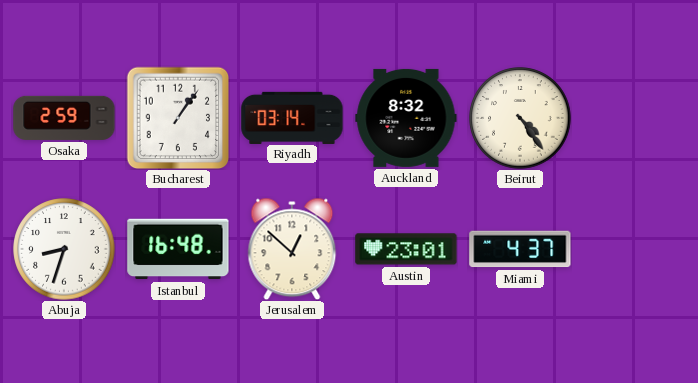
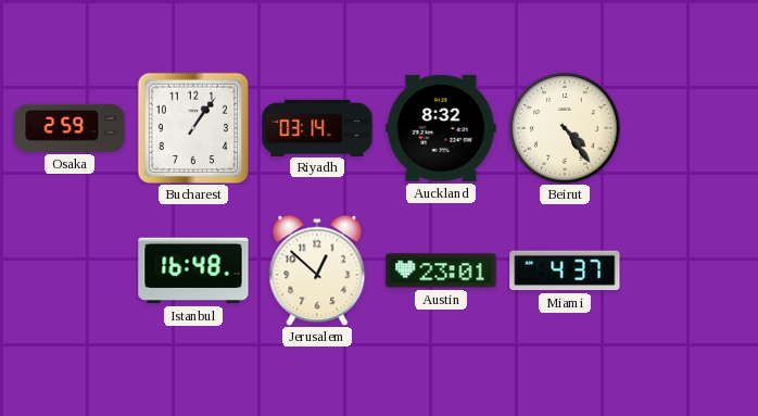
Abuja: 8:33 -> none
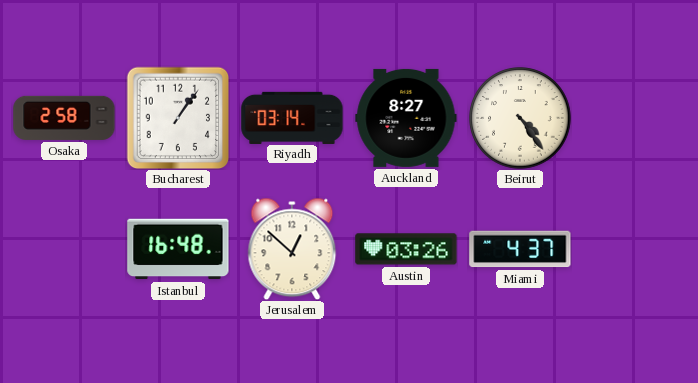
Osaka: 2:59 -> 2:58
Auckland: 8:32 -> 8:27
Austin: 23:01 -> 03:26
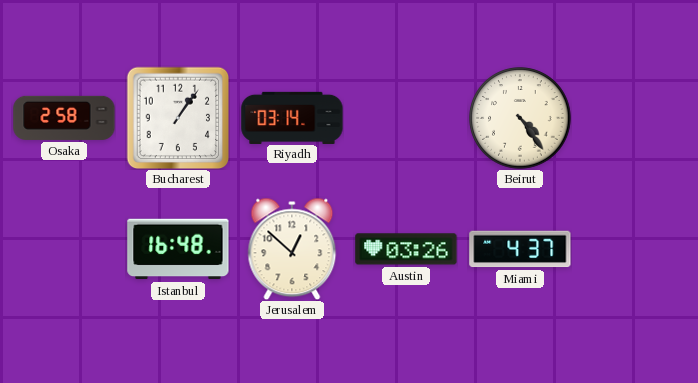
Auckland: 8:27 -> none
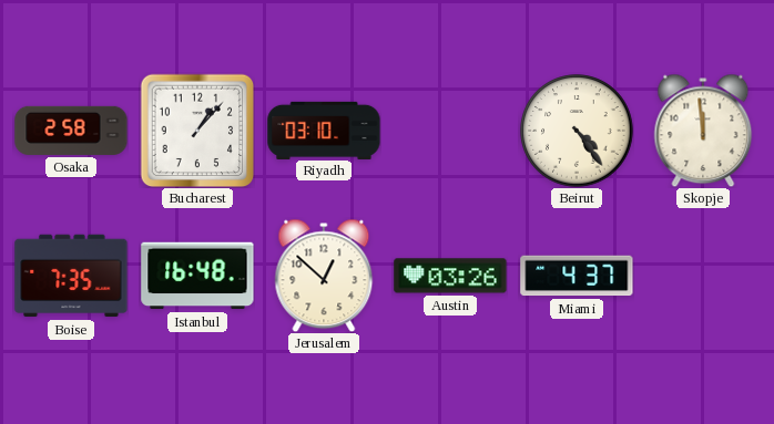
Bucharest: 1:06 -> 1:07
Riyadh: 03:14 -> 03:10
Skopje: none -> 11:59
Boise: none -> 7:35
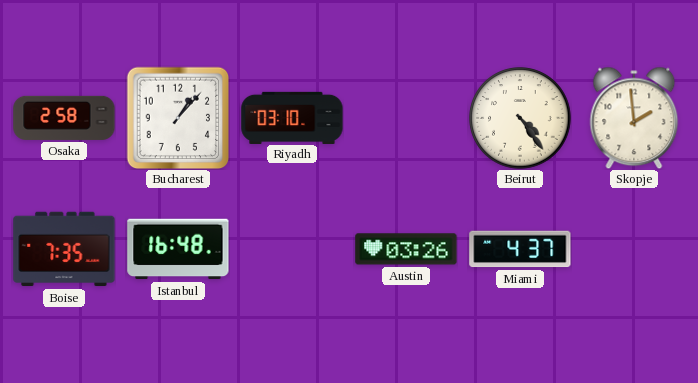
Skopje: 11:59 -> 1:59
Jerusalem: 12:52 -> none
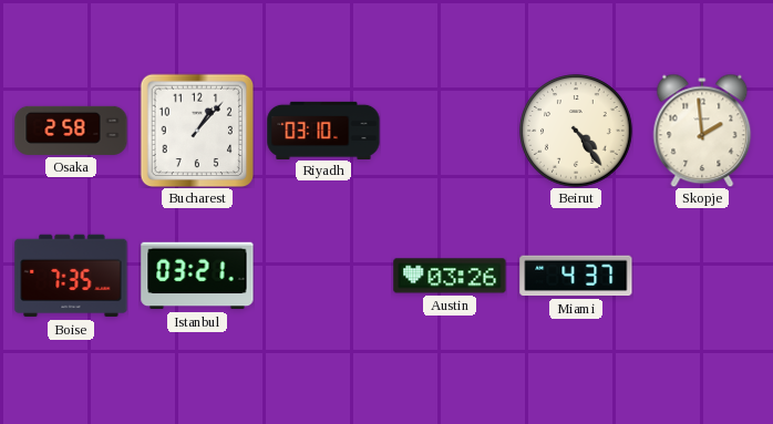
Istanbul: 16:48 -> 03:21
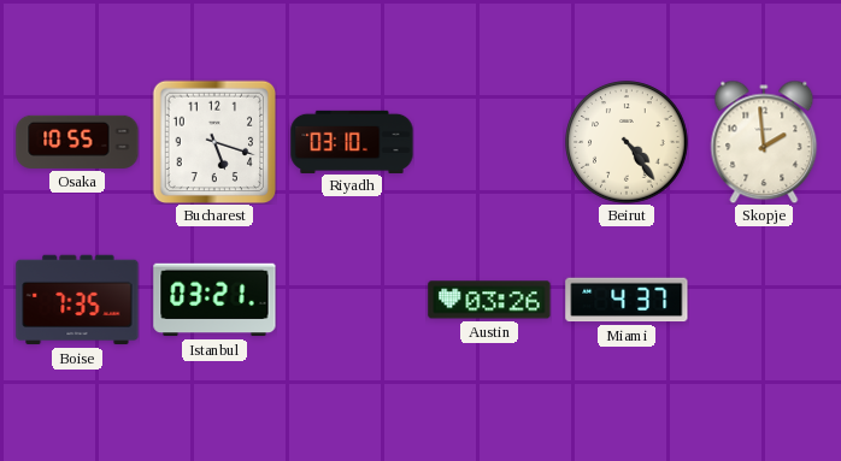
Osaka: 2:58 -> 10:55
Bucharest: 1:07 -> 5:18
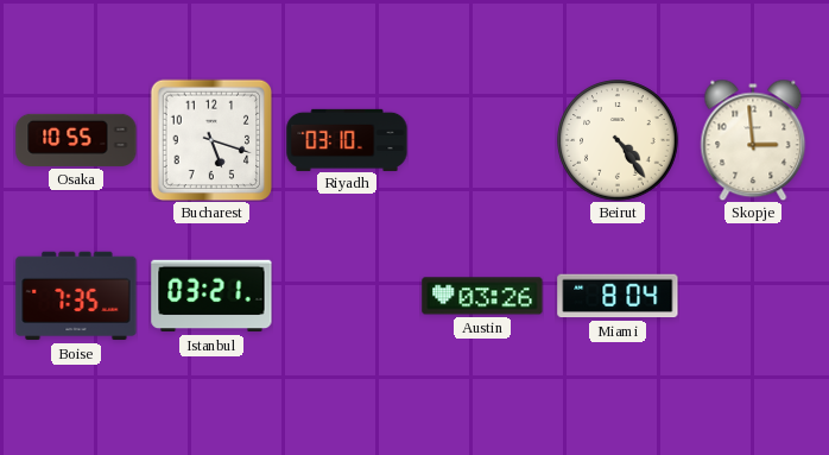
Skopje: 1:59 -> 2:59
Miami: 4:37 -> 8:04
